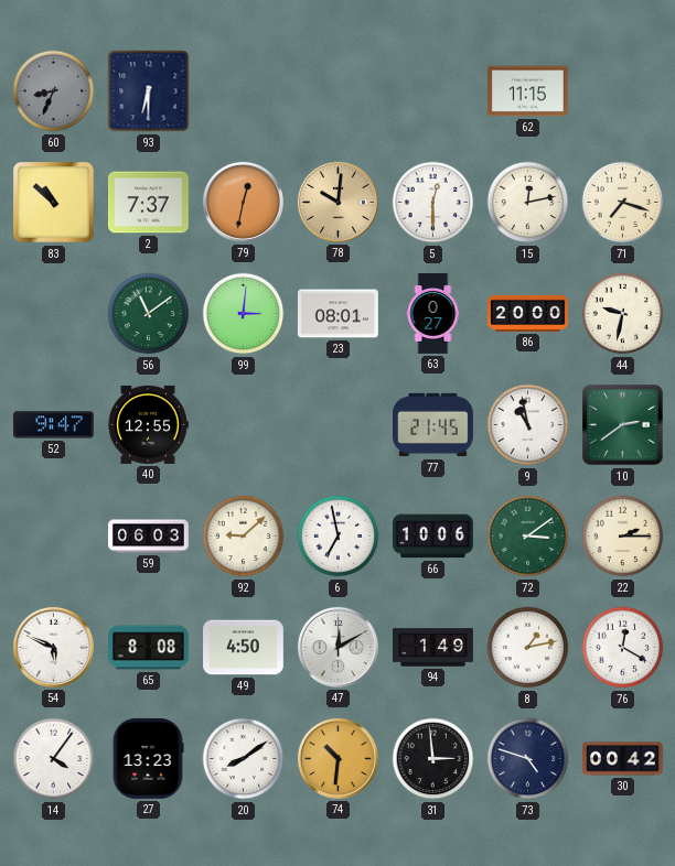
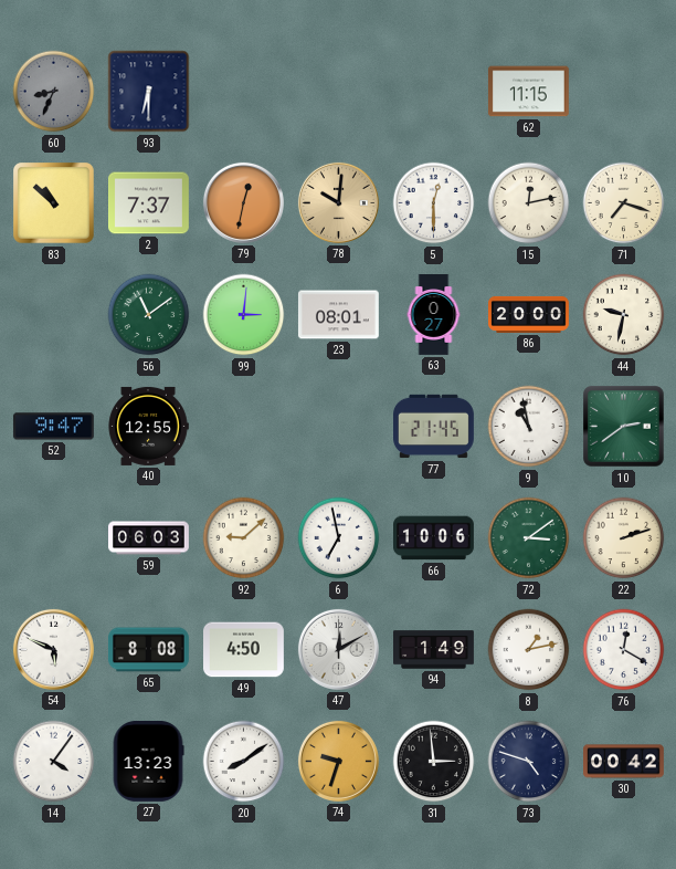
22: 2:15 -> 2:12
74: 10:31 -> 9:33
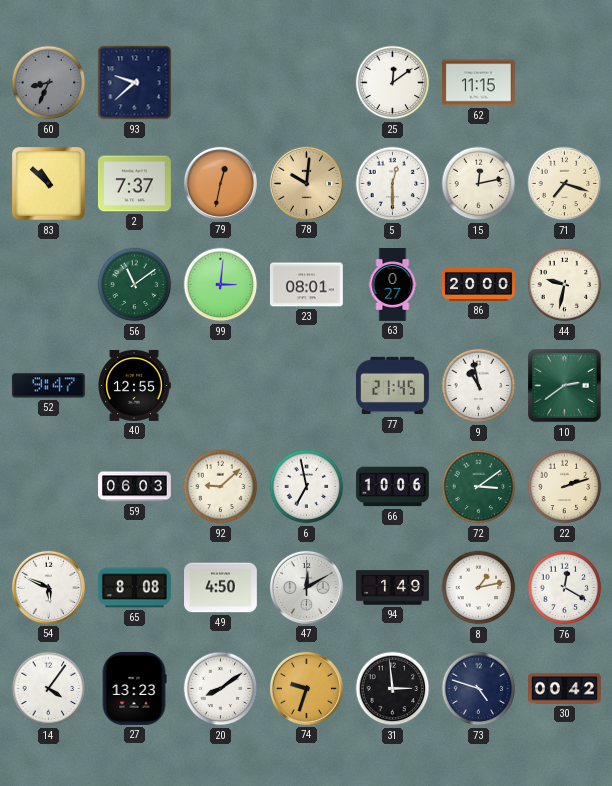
93: 6:30 -> 9:38
25: none -> 12:09
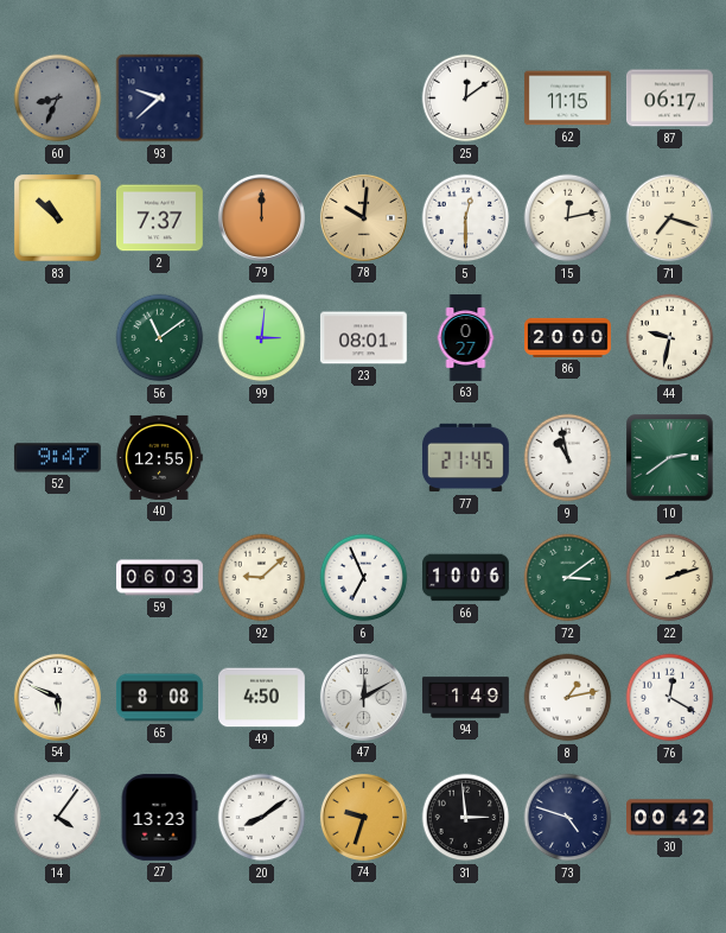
87: none -> 06:17
79: 12:32 -> 12:00
6: 6:58 -> 6:56
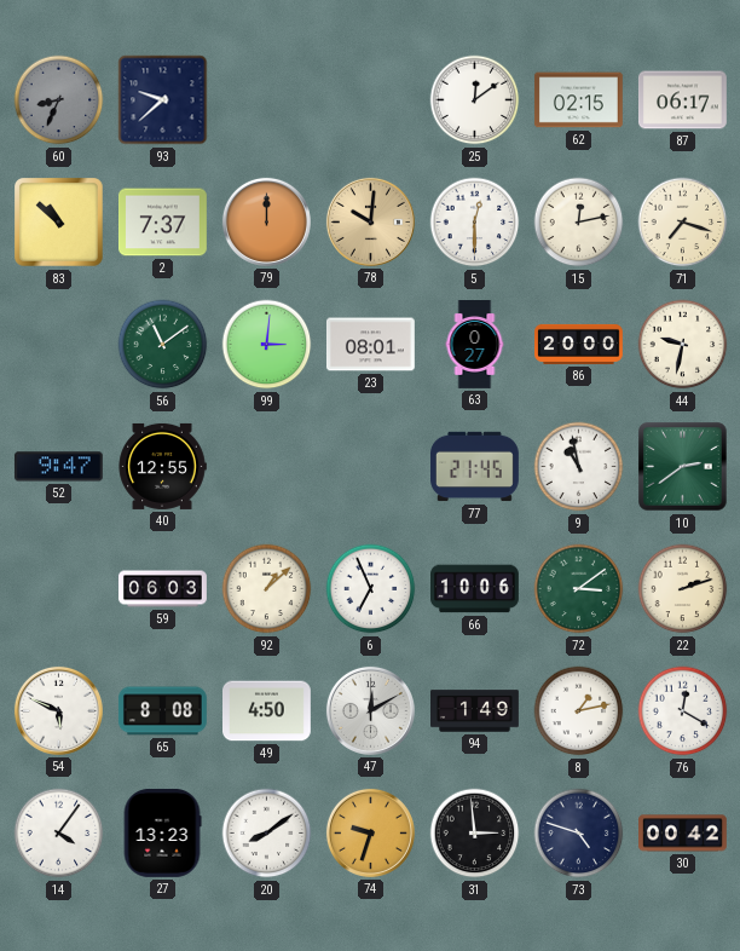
62: 11:15 -> 02:15
92: 9:08 -> 1:08
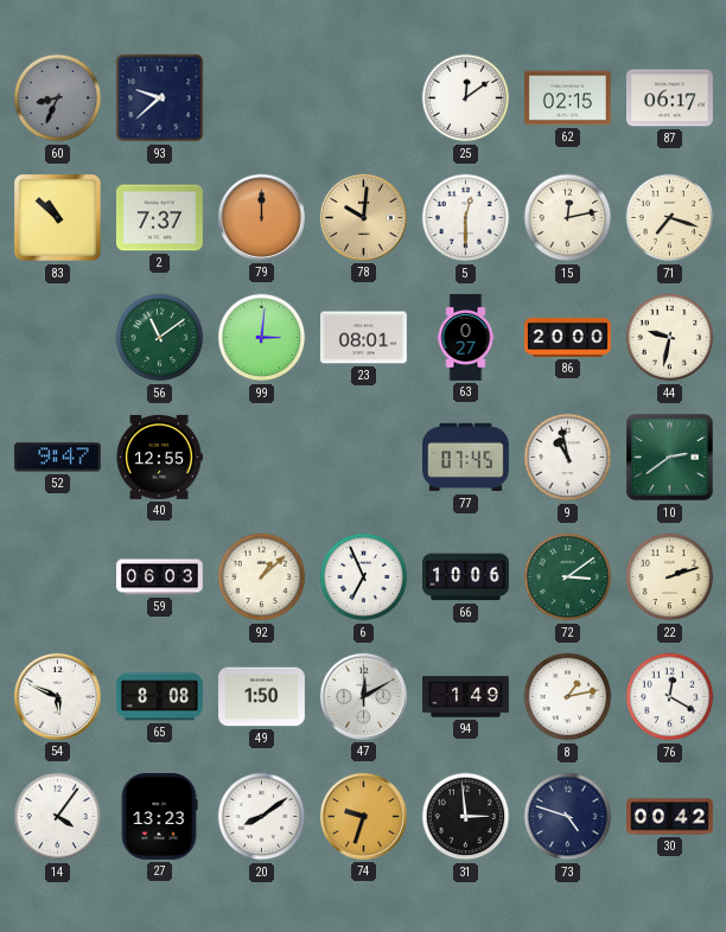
77: 21:45 -> 07:45
49: 4:50 -> 1:50
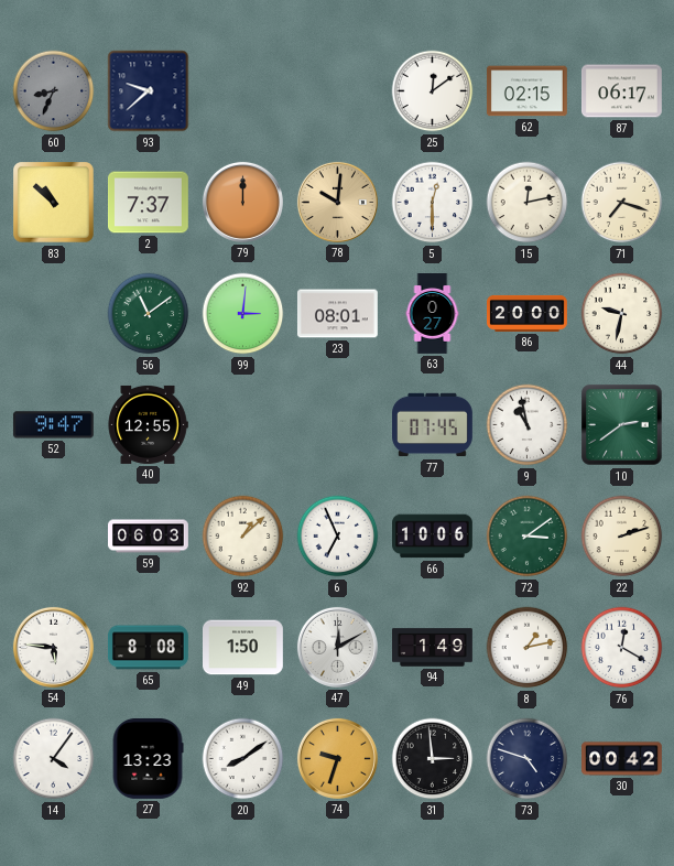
54: 5:49 -> 5:46
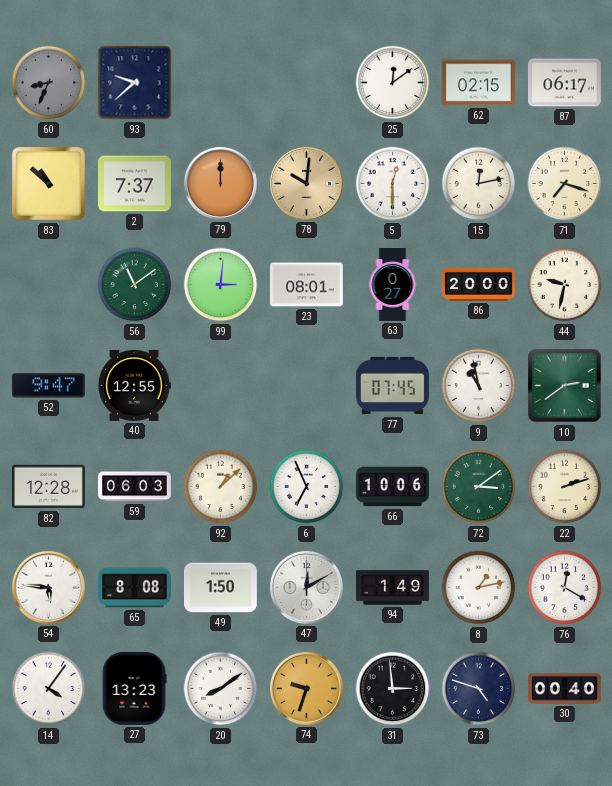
82: none -> 12:28
30: 00:42 -> 00:40
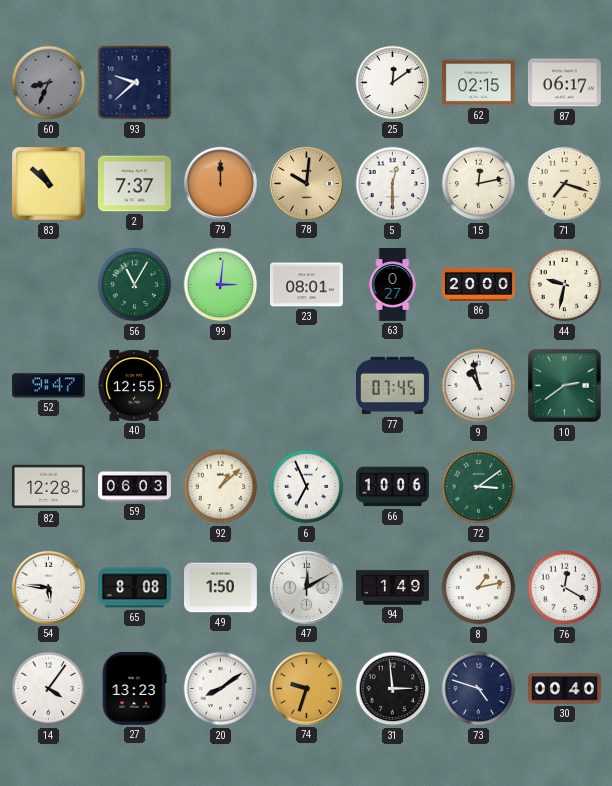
56: 11:09 -> 11:05
22: 2:12 -> none
